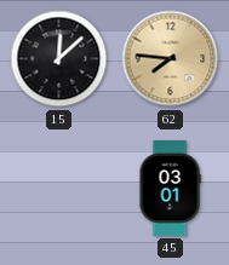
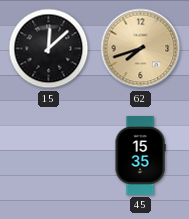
62: 7:46 -> 7:42
45: 03:01 -> 15:35
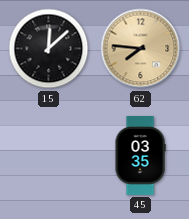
62: 7:42 -> 7:46
45: 15:35 -> 03:35
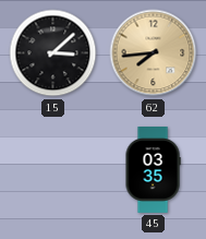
15: 12:08 -> 3:08
62: 7:46 -> 7:44
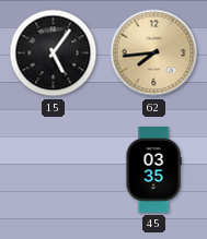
15: 3:08 -> 5:06
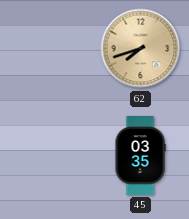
15: 5:06 -> none
62: 7:44 -> 7:42
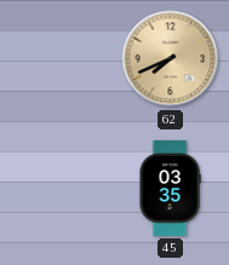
62: 7:42 -> 7:41
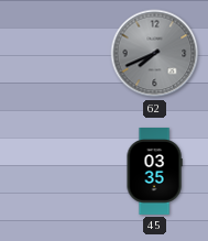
62 dial: champagne -> grey
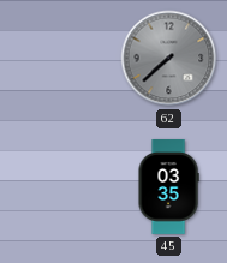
62: 7:41 -> 7:38
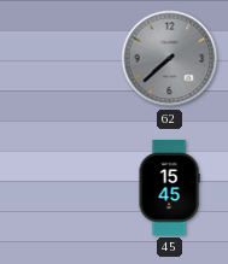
45: 03:35 -> 15:45
